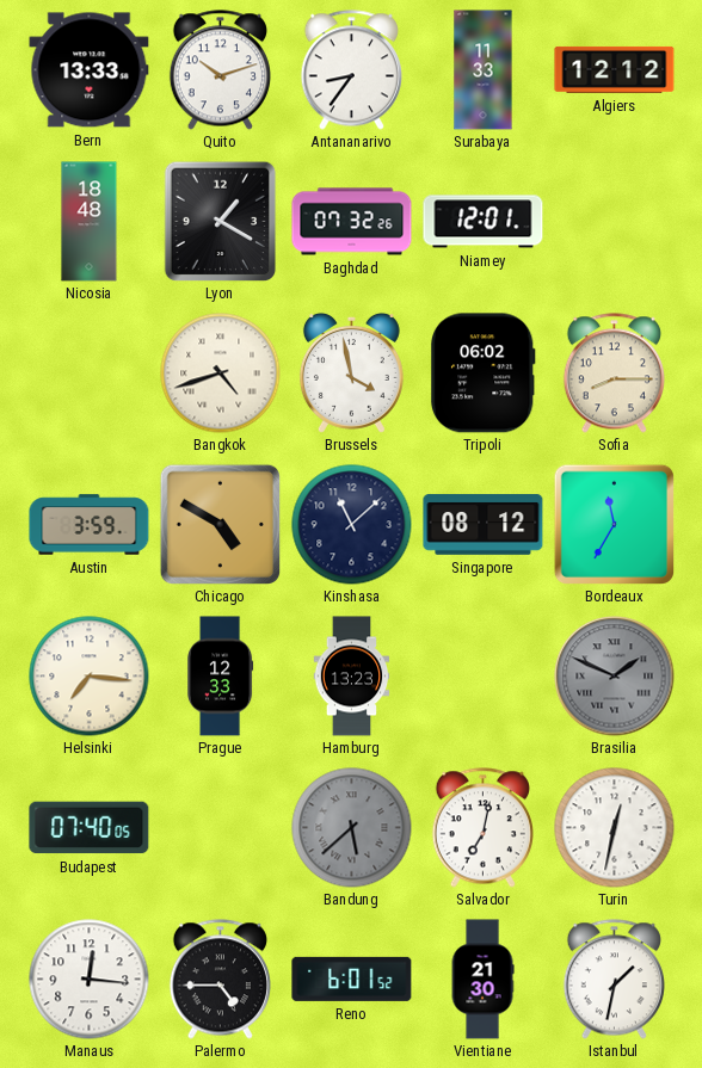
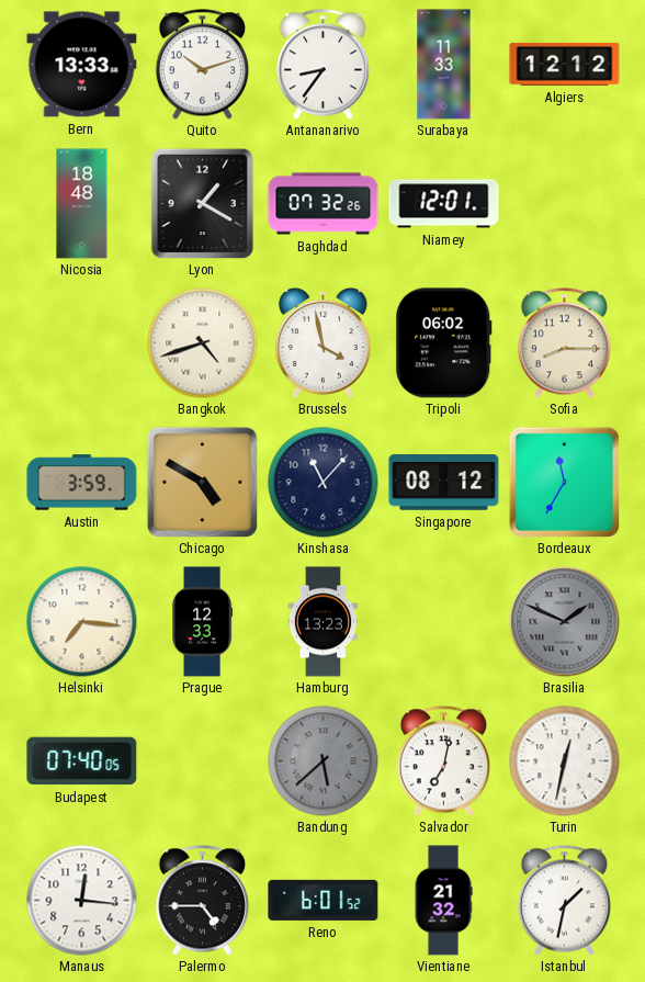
Kinshasa: 11:08 -> 11:07
Vientiane: 21:30 -> 21:32
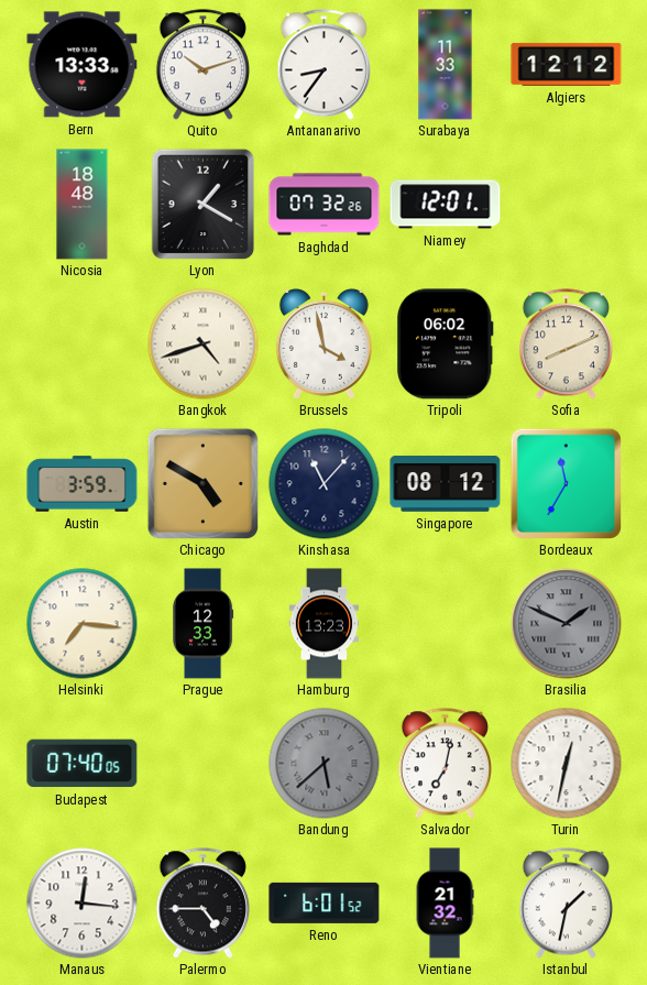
Sofia: 8:15 -> 8:11
